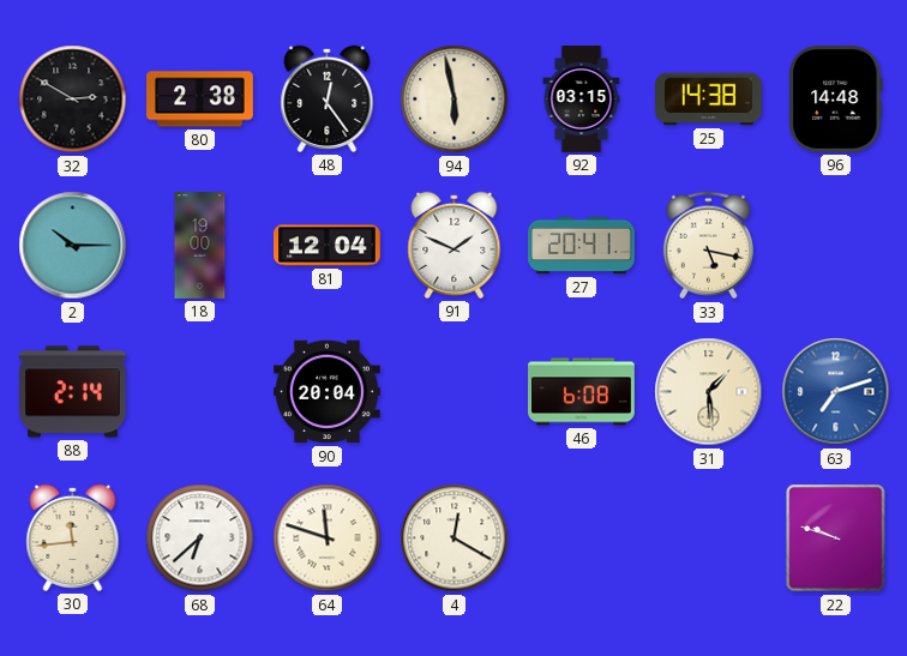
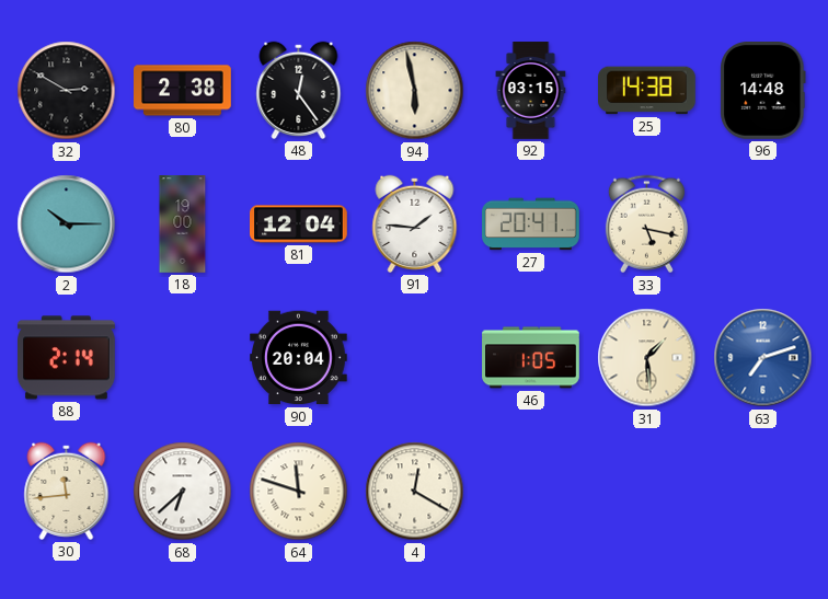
91: 1:49 -> 1:46
46: 6:08 -> 1:05
22: 9:48 -> none
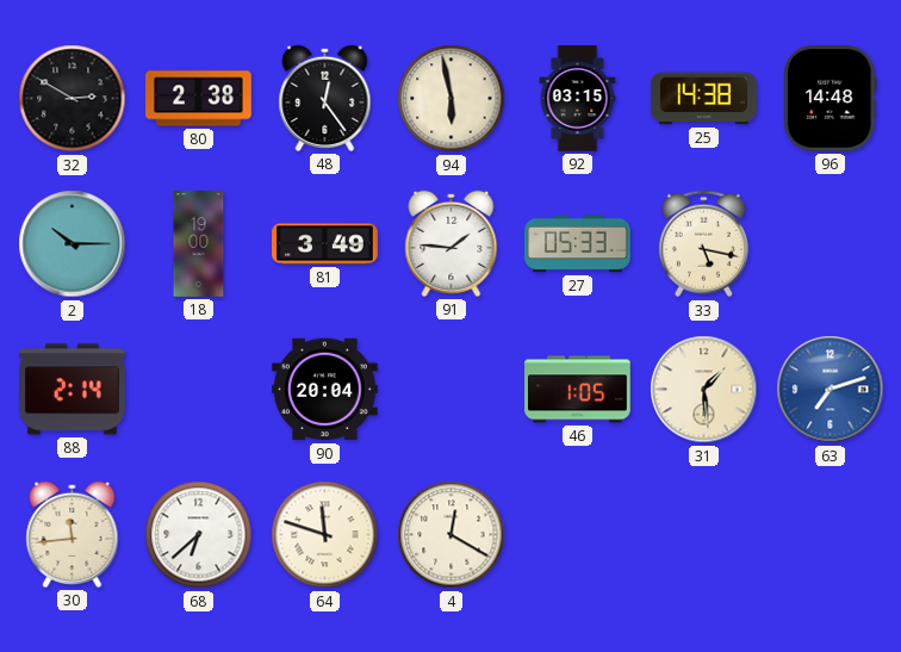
81: 12:04 -> 3:49
27: 20:41 -> 05:33
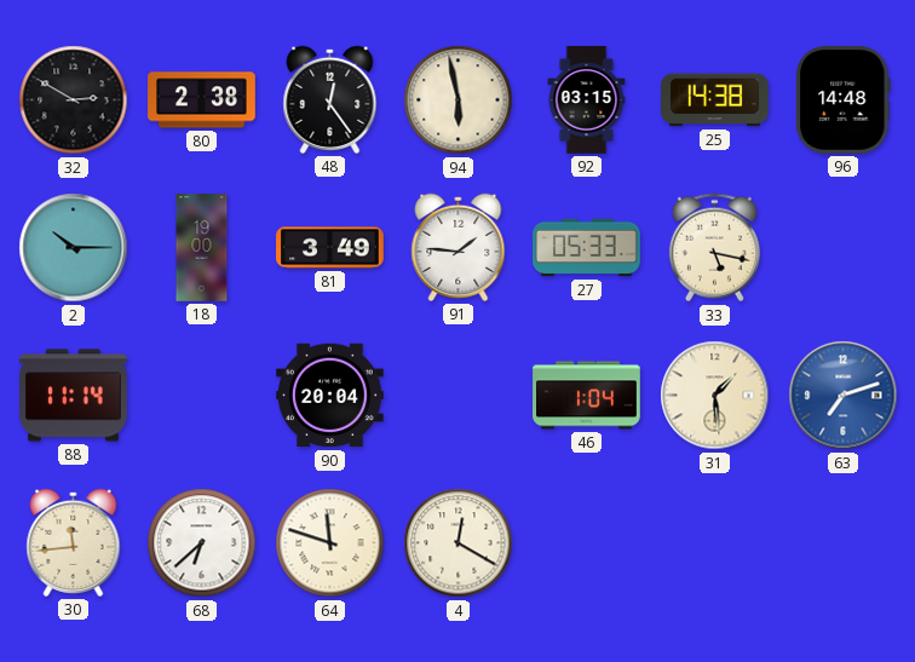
88: 2:14 -> 11:14
46: 1:05 -> 1:04
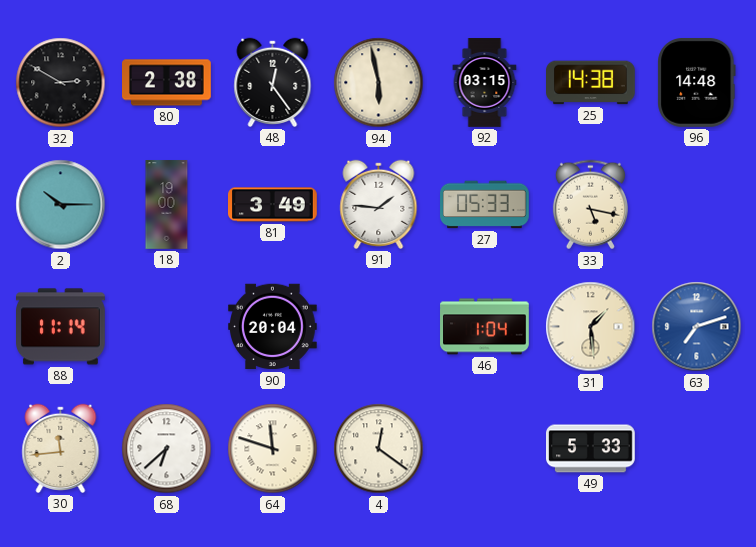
4: 12:20 -> 12:21
49: none -> 5:33
